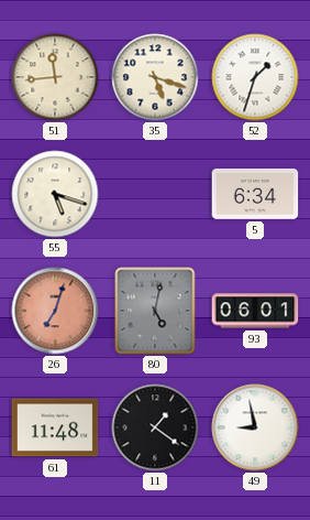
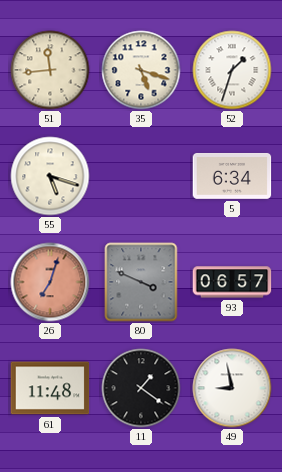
80: 5:02 -> 3:49
93: 06:01 -> 06:57
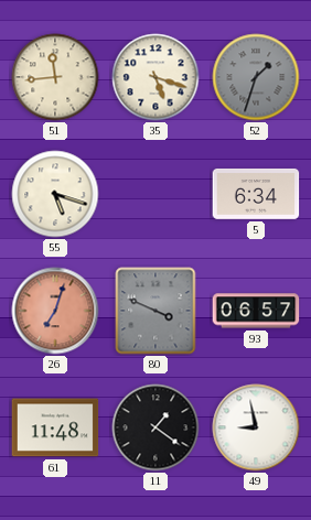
52 dial: white -> grey
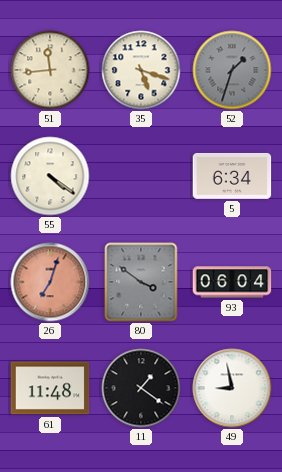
55: 5:18 -> 4:21
80: 3:49 -> 3:51
93: 06:57 -> 06:04
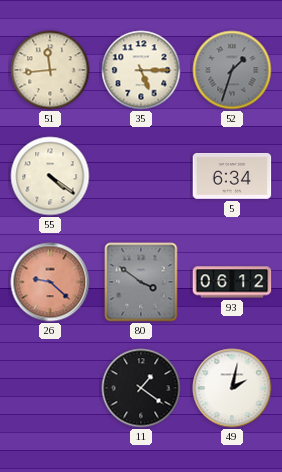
35: 5:18 -> 5:15
26: 7:03 -> 9:22
93: 06:04 -> 06:12
61: 11:48 -> none
49: 8:58 -> 2:02
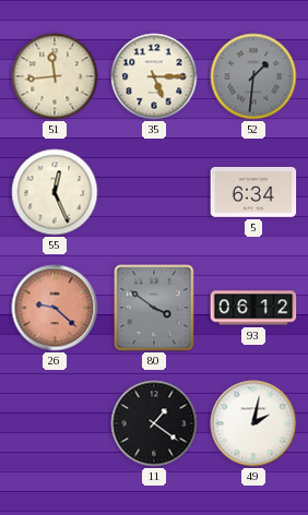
52: 1:33 -> 1:31
55: 4:21 -> 12:26
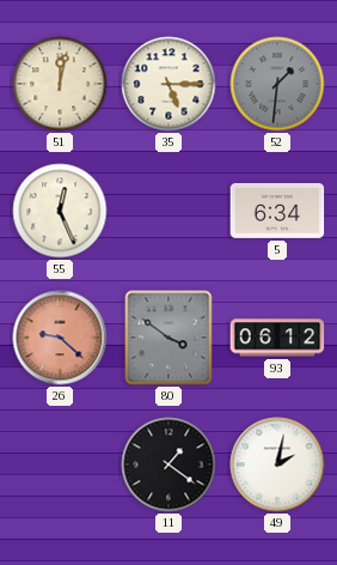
51: 11:44 -> 12:02
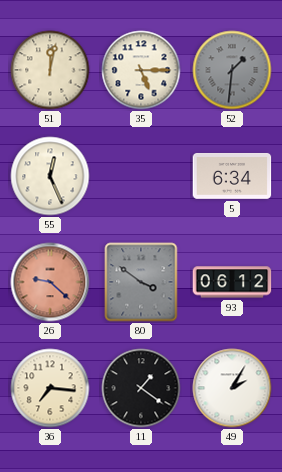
36: none -> 7:16
49: 2:02 -> 2:05
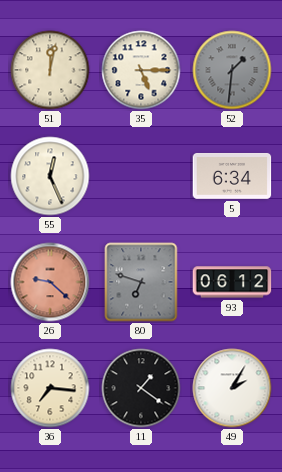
80: 3:51 -> 6:48
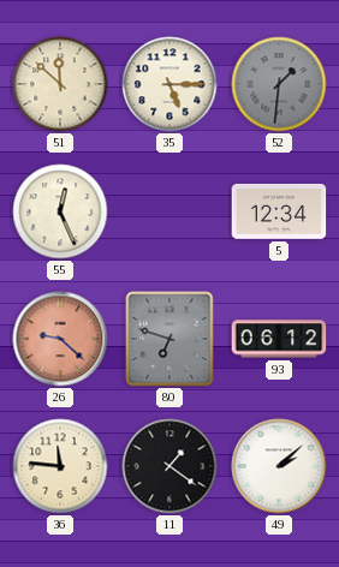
51: 12:02 -> 11:52
5: 6:34 -> 12:34
36: 7:16 -> 11:46
49: 2:05 -> 2:08
